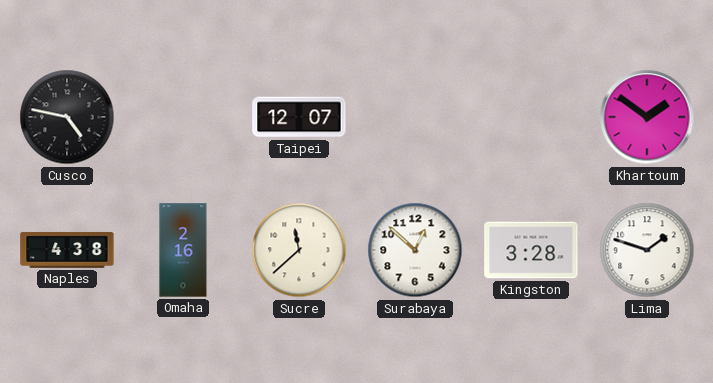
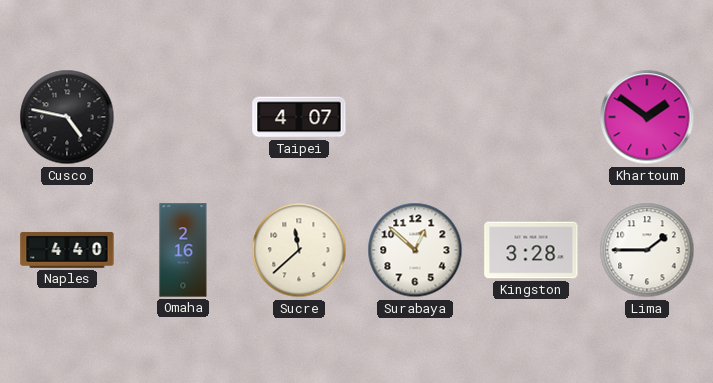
Taipei: 12:07 -> 4:07
Naples: 4:38 -> 4:40
Lima: 1:48 -> 1:45
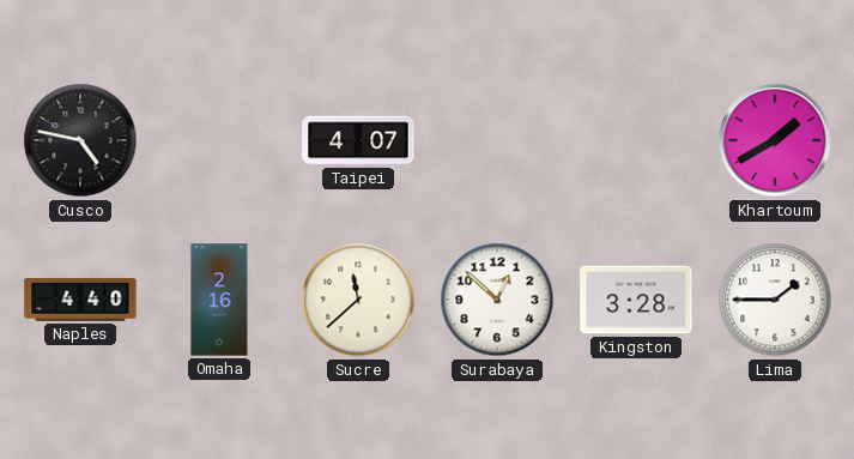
Khartoum: 1:51 -> 1:40
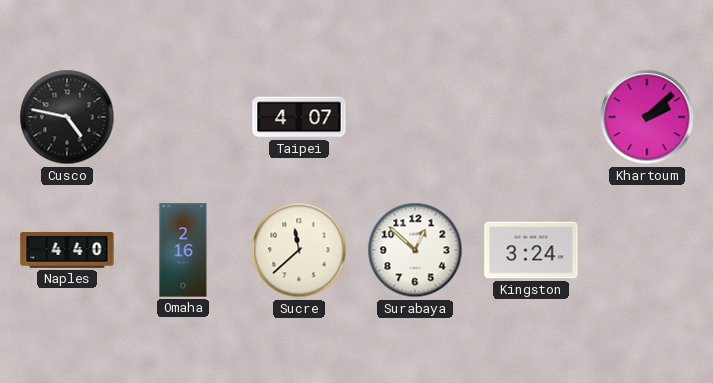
Khartoum: 1:40 -> 2:08
Kingston: 3:28 -> 3:24
Lima: 1:45 -> none
